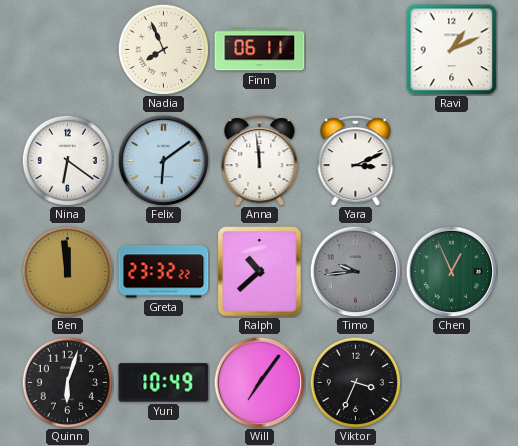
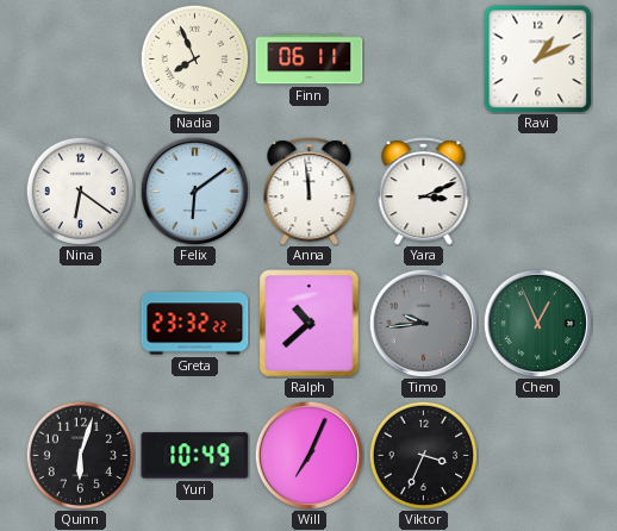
Ben: 11:59 -> none
Will: 7:06 -> 7:04
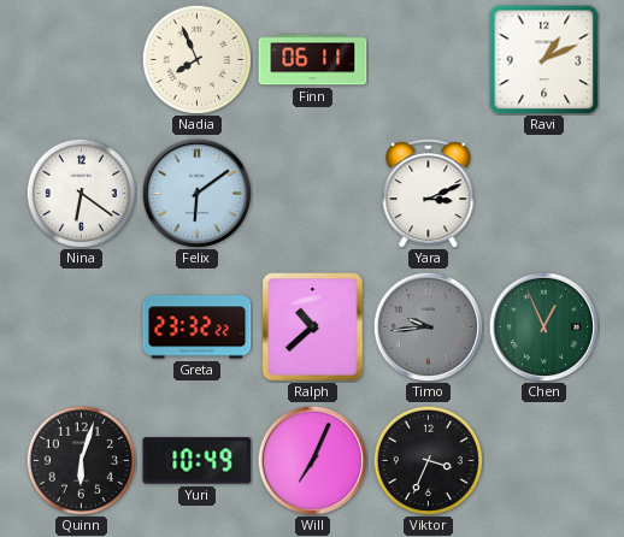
Anna: 11:59 -> none
